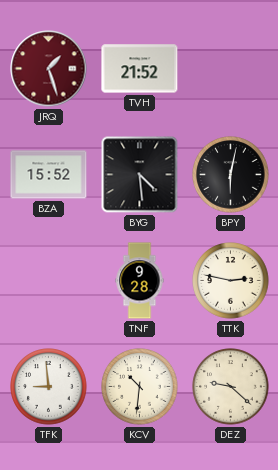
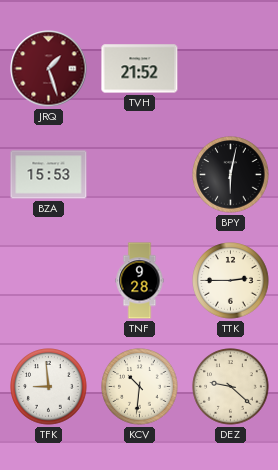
BZA: 15:52 -> 15:53
BYG: 4:29 -> none
TTK: 2:47 -> 2:45
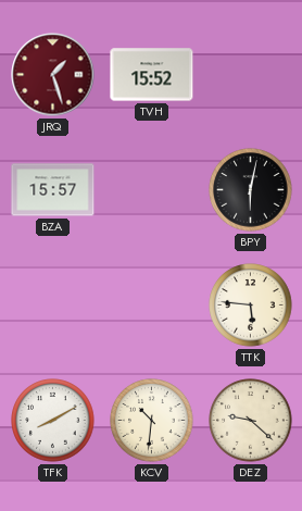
TVH: 21:52 -> 15:52
BZA: 15:53 -> 15:57
TNF: 9:28 -> none
TTK: 2:45 -> 5:46
TFK: 8:59 -> 8:10
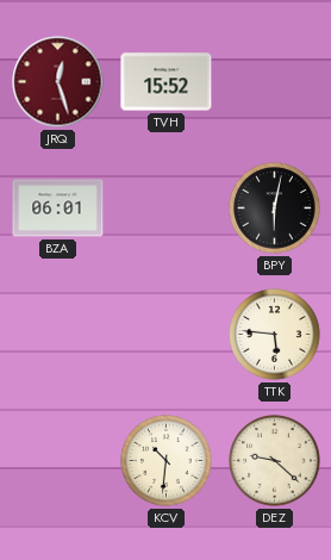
JRQ: 1:27 -> 12:27
BZA: 15:57 -> 06:01
TFK: 8:10 -> none
